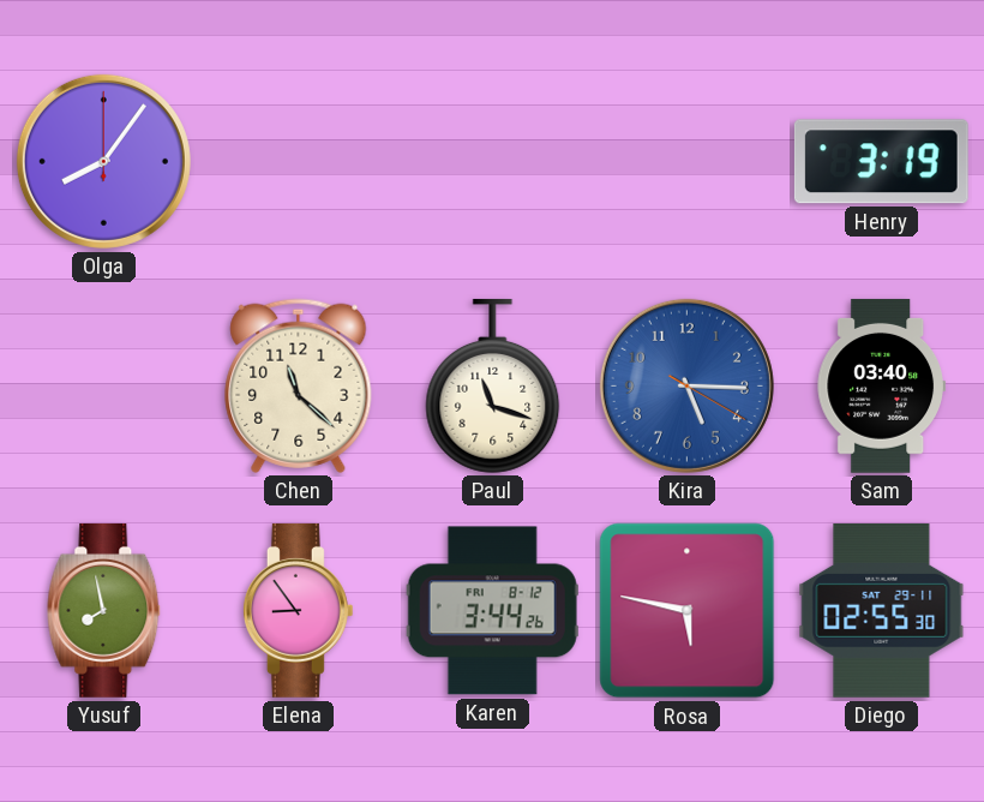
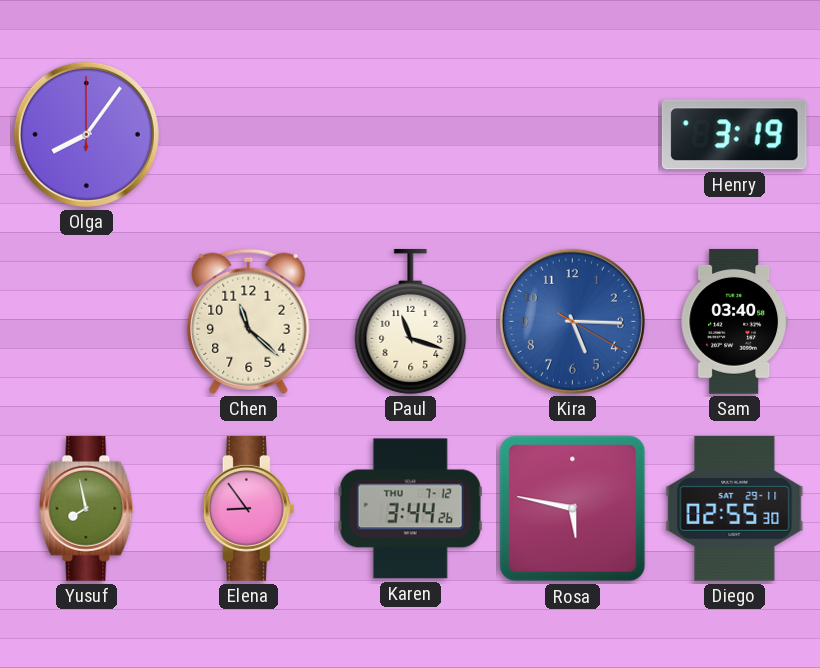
Karen date: FRI 8-12 -> THU 7-12
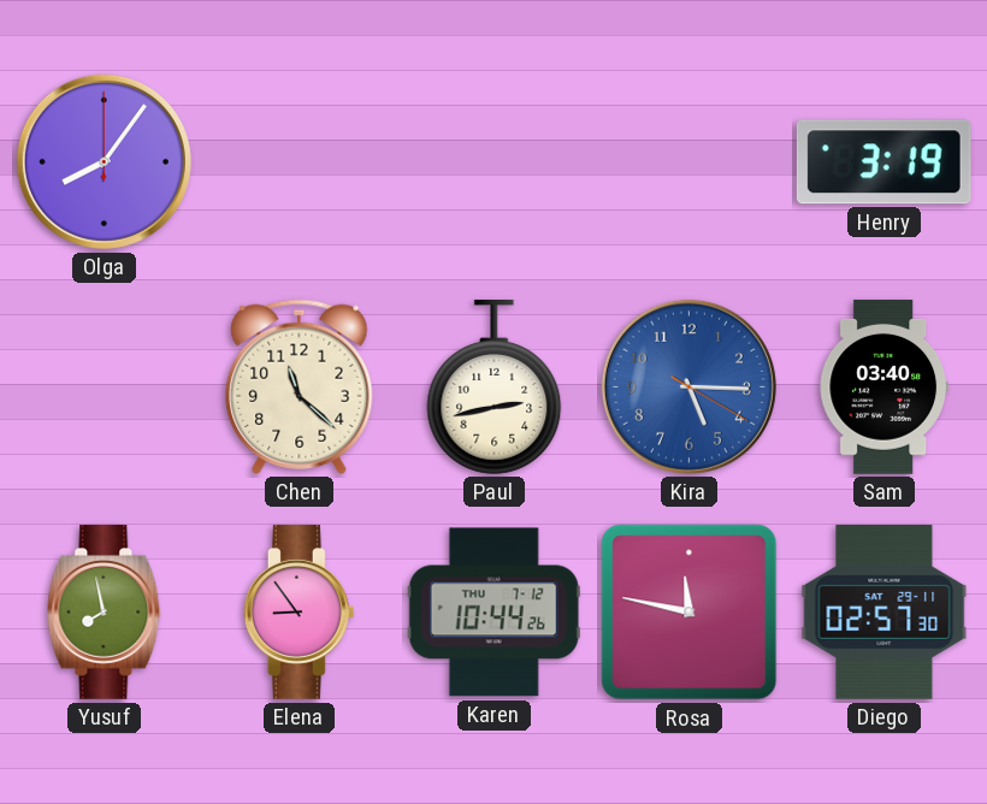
Paul: 11:18 -> 2:43
Karen: 3:44 -> 10:44
Rosa: 5:47 -> 11:47
Diego: 02:55 -> 02:57
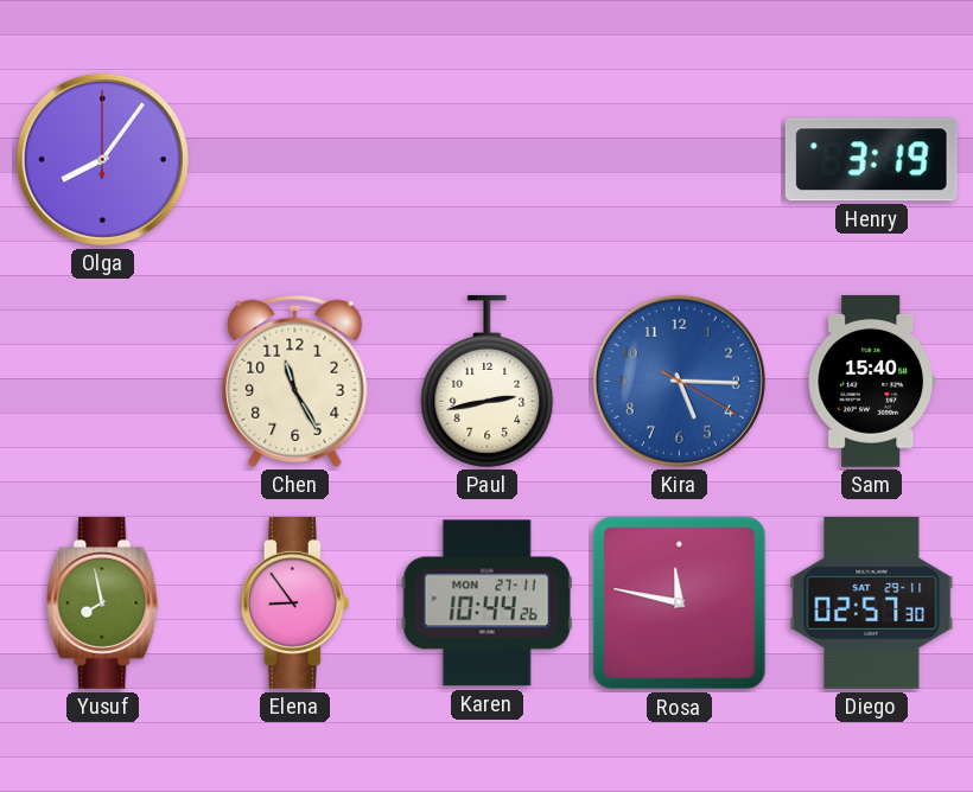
Chen: 11:22 -> 11:25
Sam: 03:40 -> 15:40
Karen date: THU 7-12 -> MON 27-11
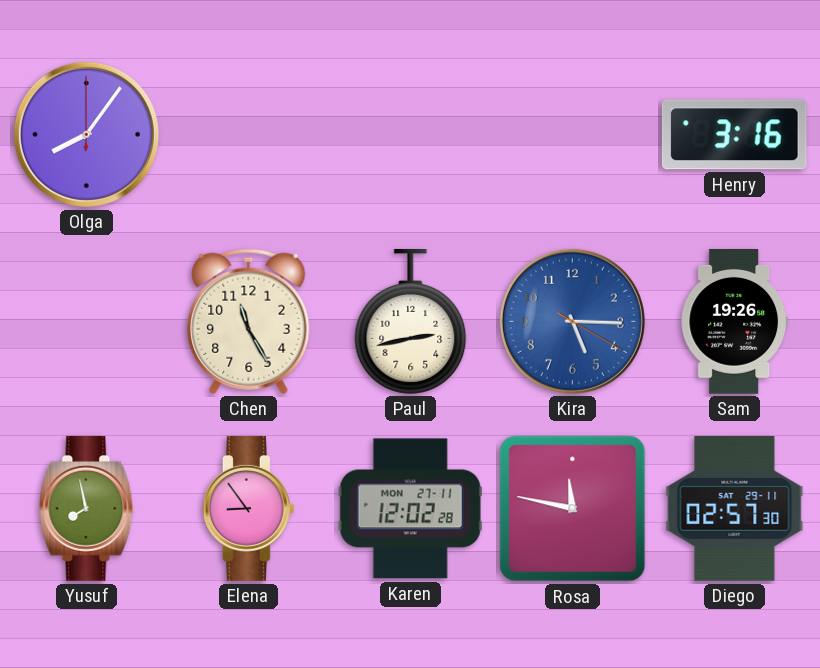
Henry: 3:19 -> 3:16
Sam: 15:40 -> 19:26
Karen: 10:44 -> 12:02
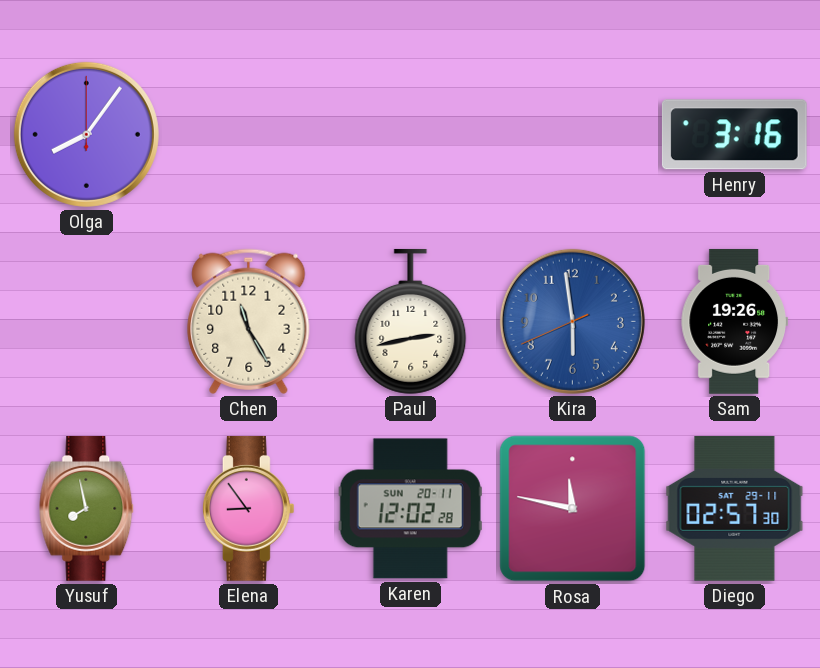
Kira: 5:15 -> 5:58
Karen date: MON 27-11 -> SUN 20-11
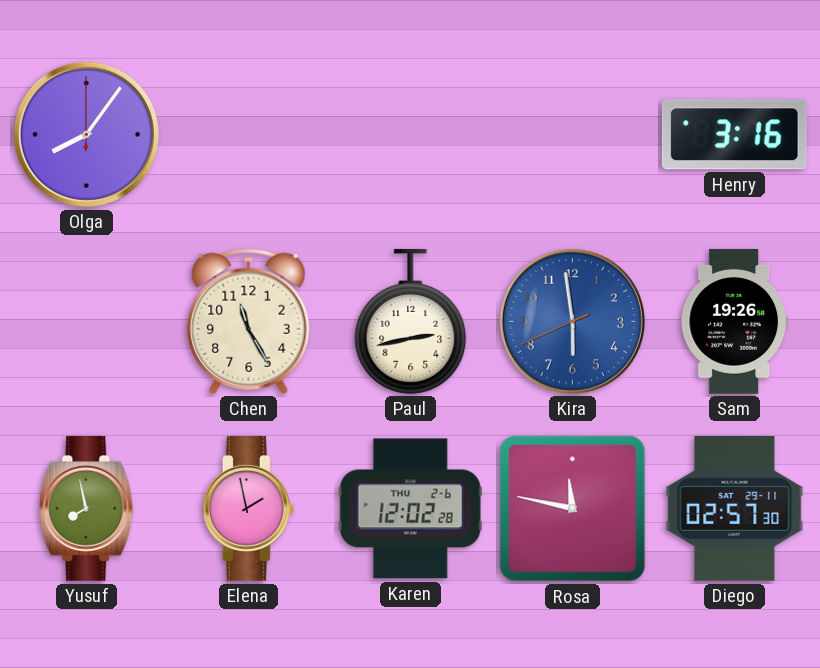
Elena: 8:54 -> 1:58
Karen date: SUN 20-11 -> THU 2-6
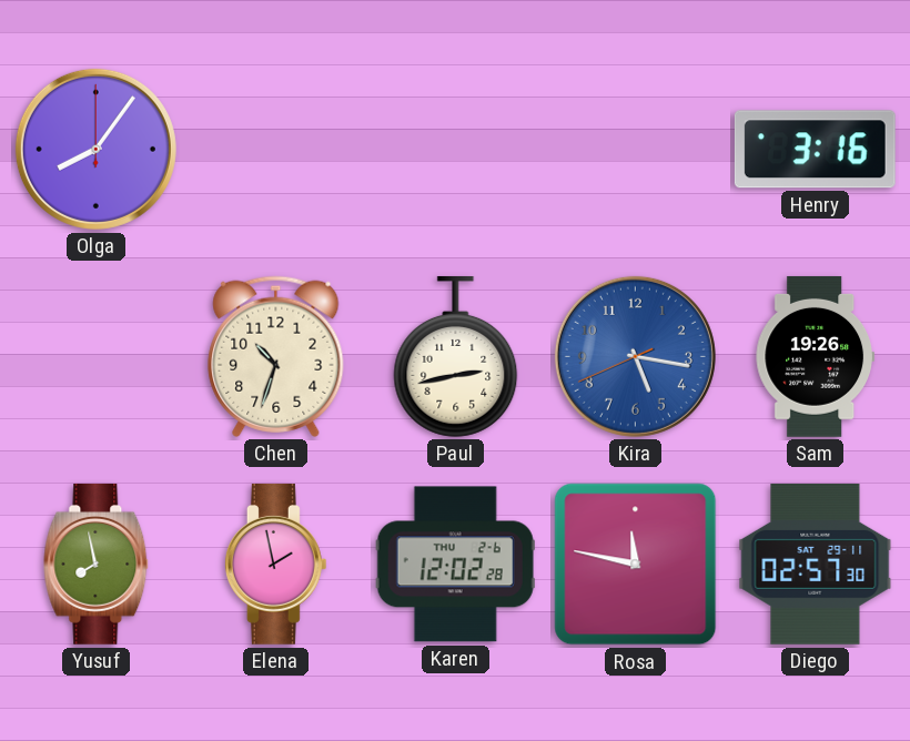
Chen: 11:25 -> 10:33
Kira: 5:58 -> 5:16
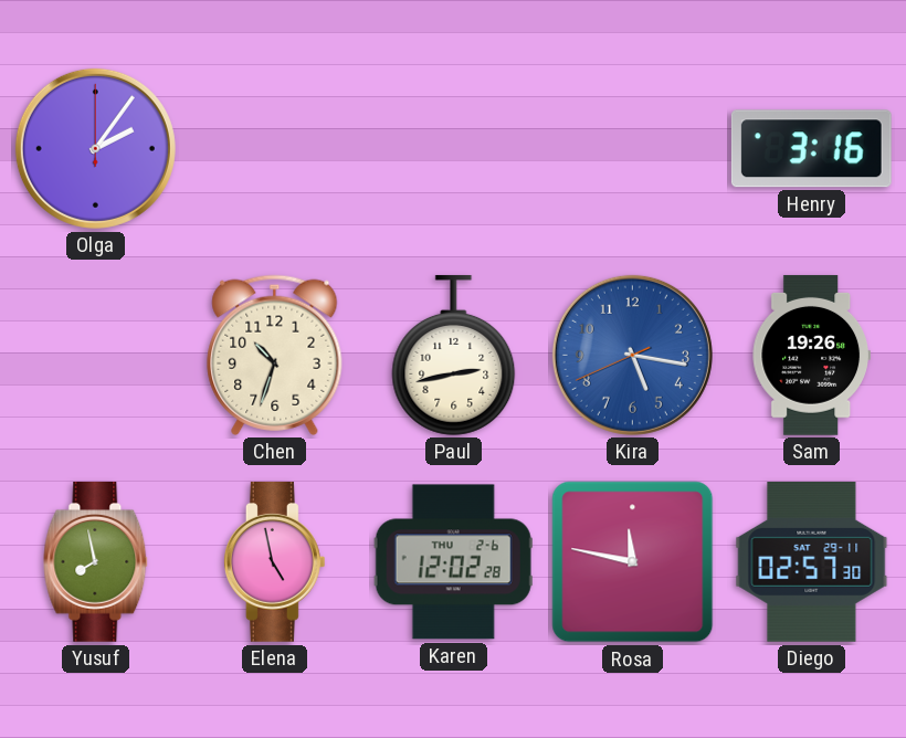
Olga: 8:06 -> 2:06
Elena: 1:58 -> 4:58
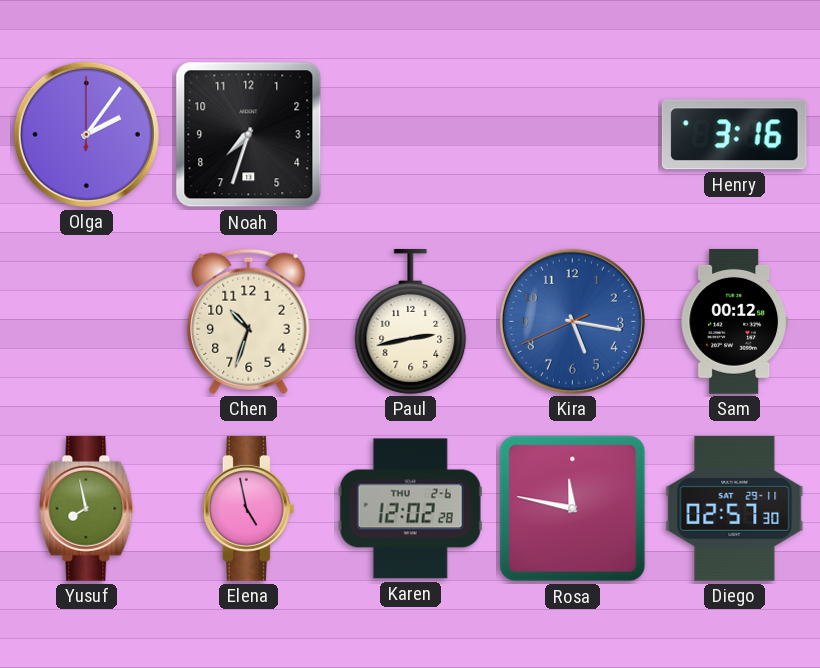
Noah: none -> 7:33
Sam: 19:26 -> 00:12
